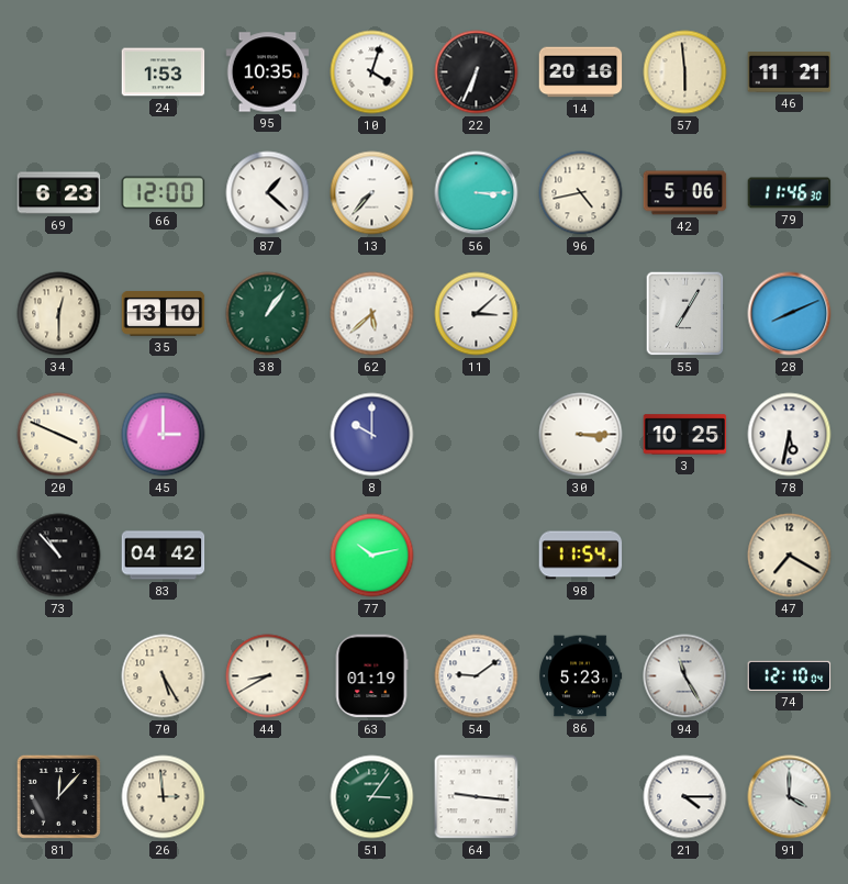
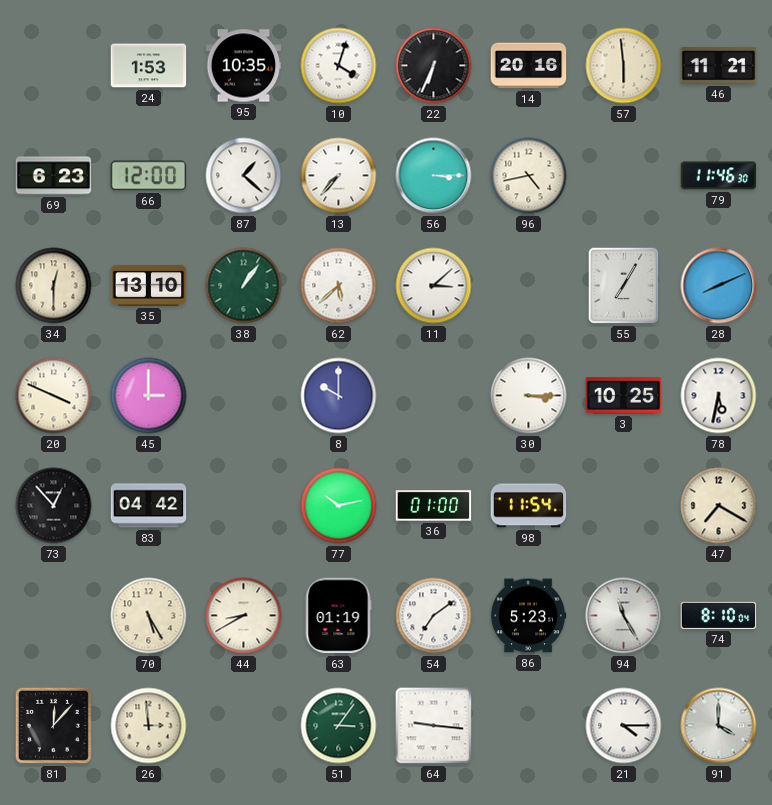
42: 5:06 -> none
73: 10:53 -> 12:53
36: none -> 01:00
54: 9:09 -> 7:09
74: 12:10 -> 8:10
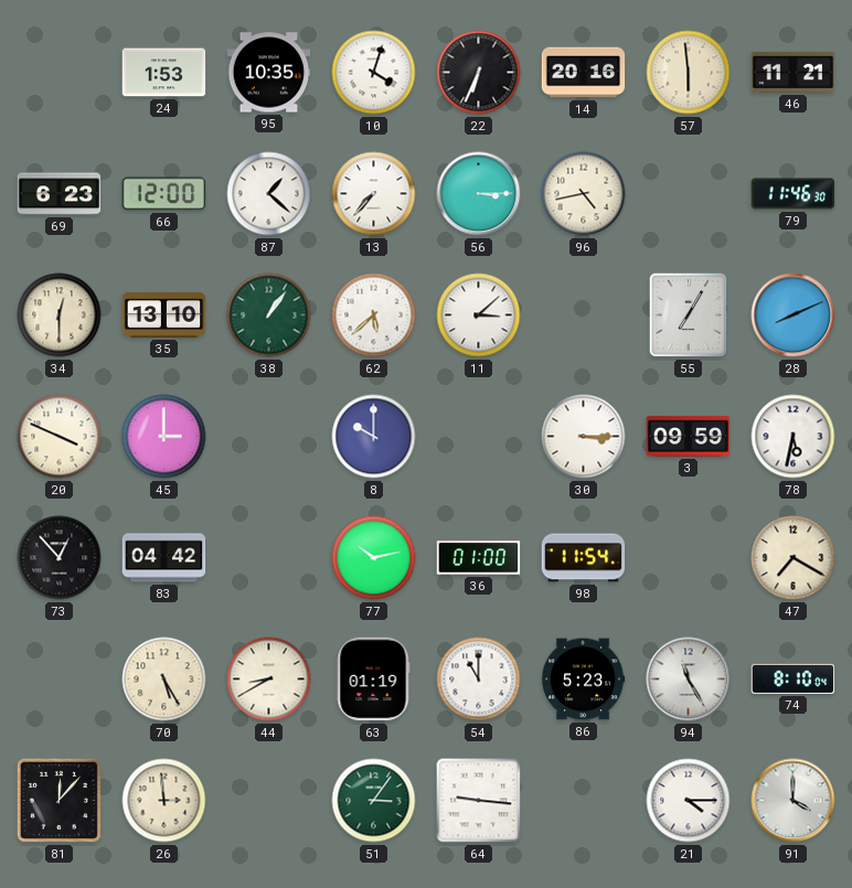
3: 10:25 -> 09:59
54: 7:09 -> 11:00
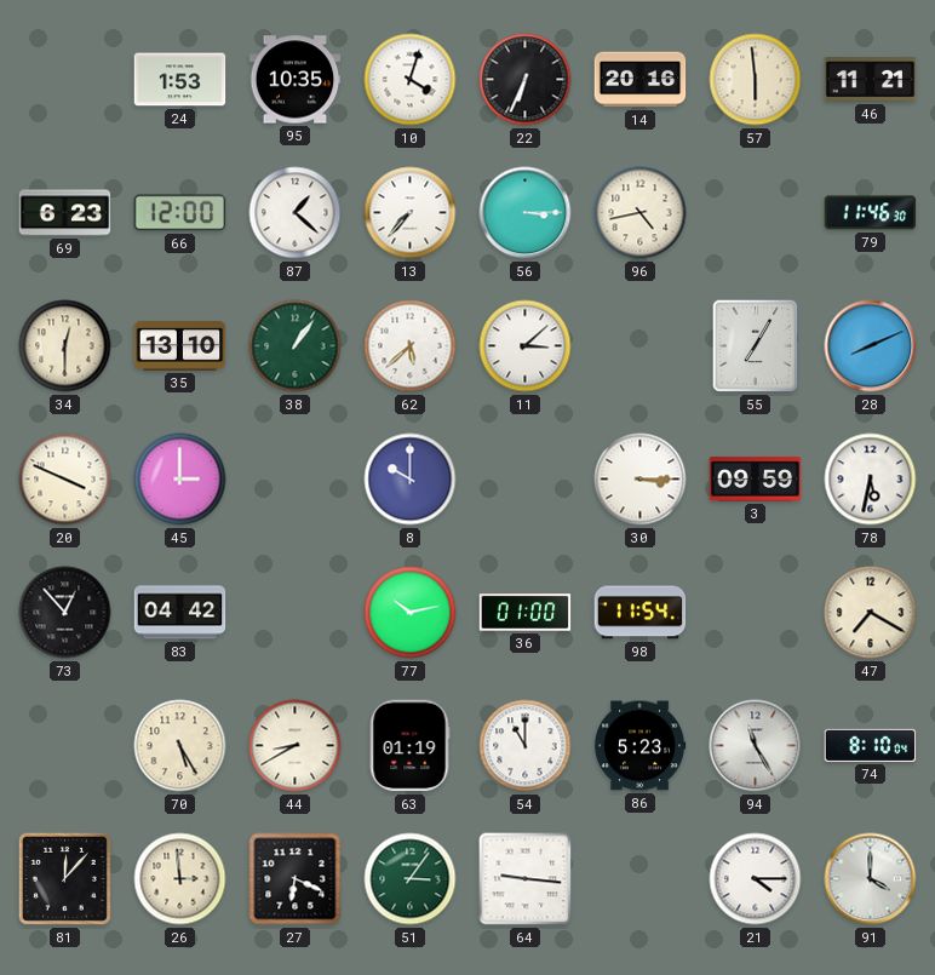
27: none -> 6:19
